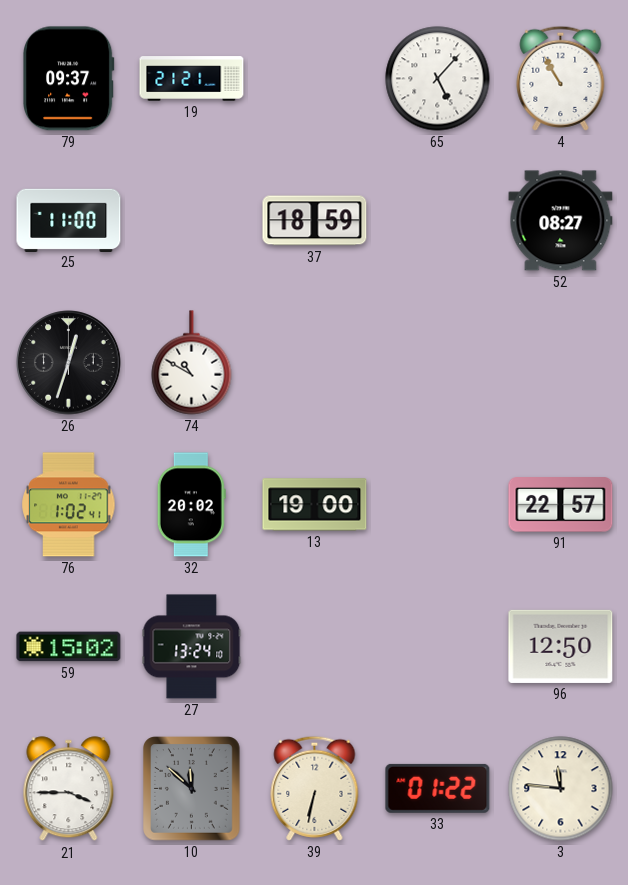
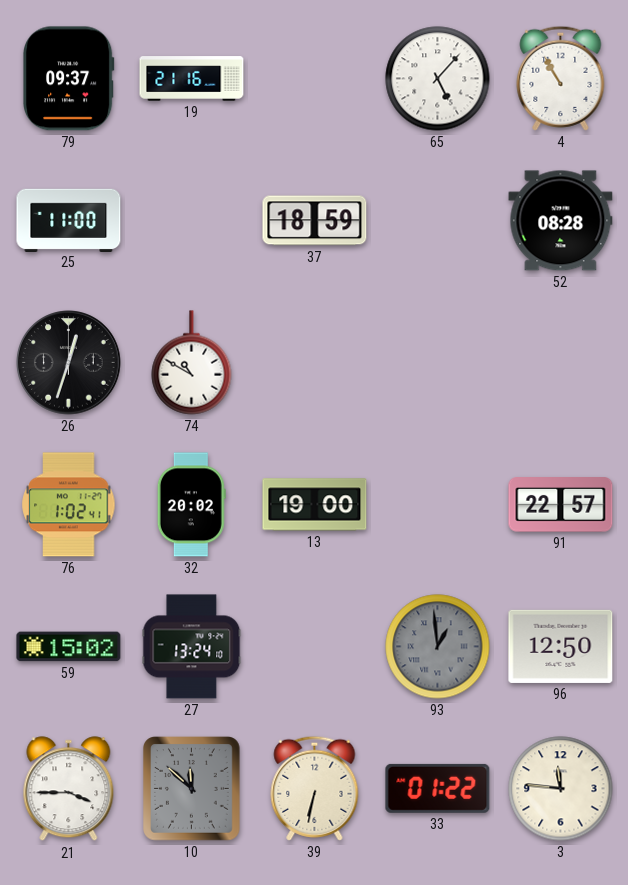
19: 21:21 -> 21:16
52: 08:27 -> 08:28
93: none -> 12:59
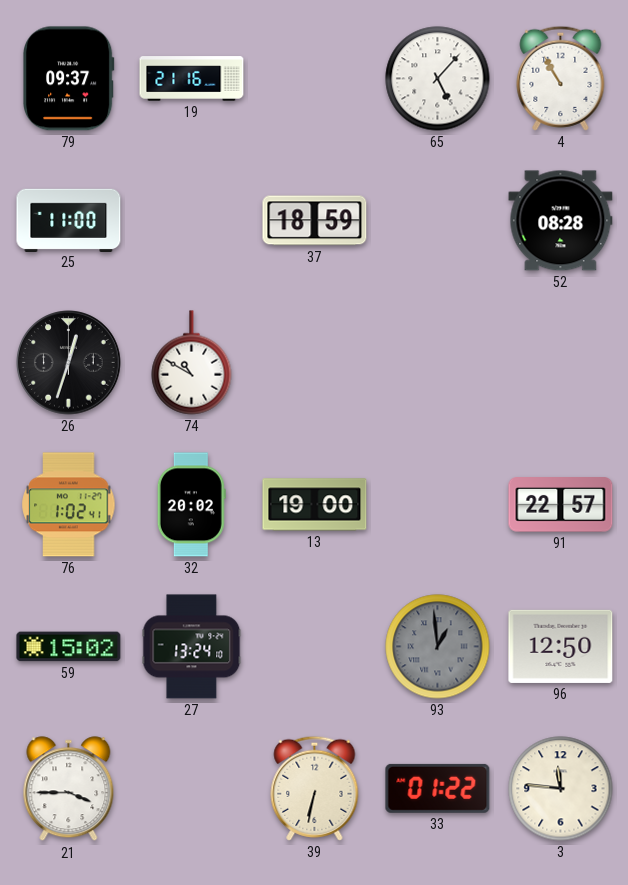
10: 11:52 -> none
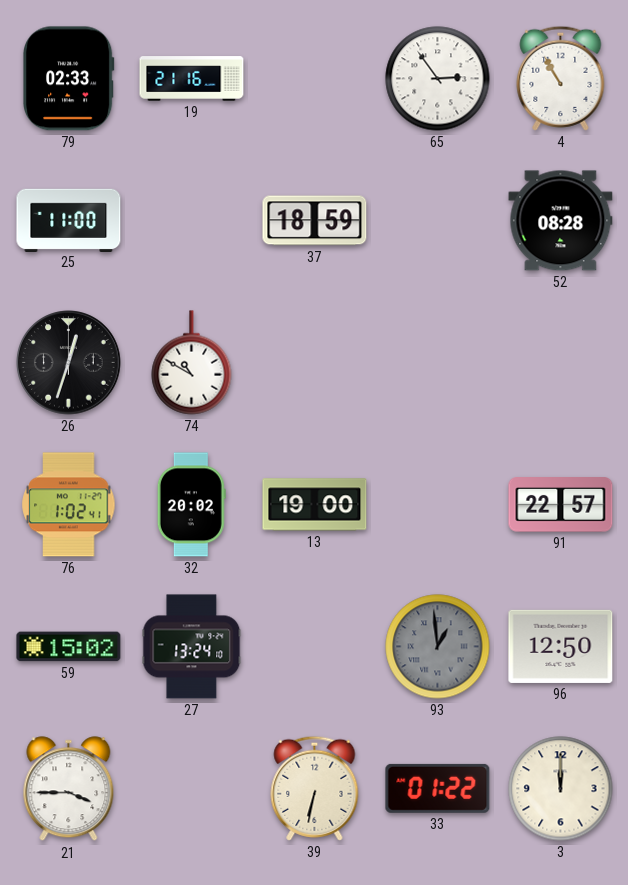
79: 09:37 -> 02:33
65: 5:07 -> 2:54
3: 11:46 -> 12:00
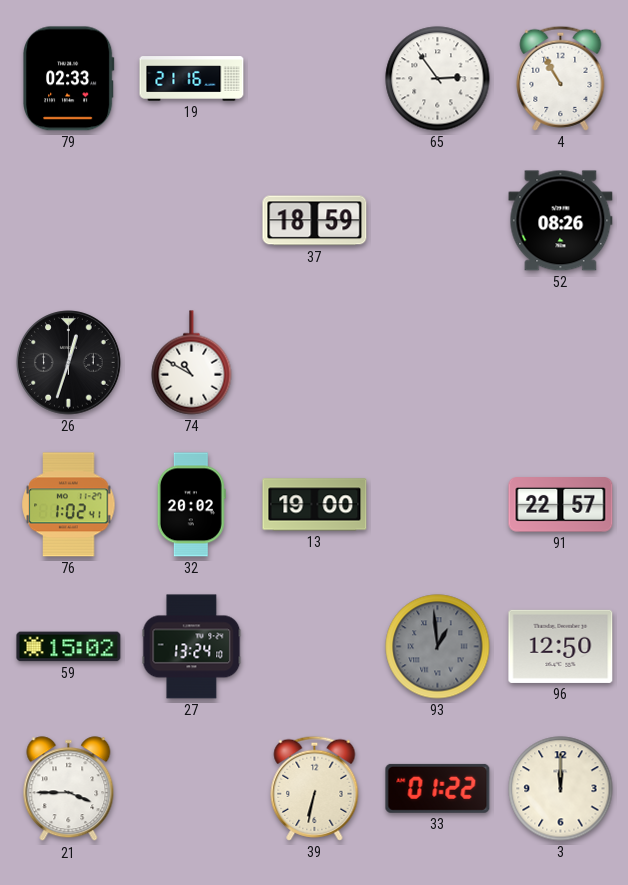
25: 11:00 -> none
52: 08:28 -> 08:26
